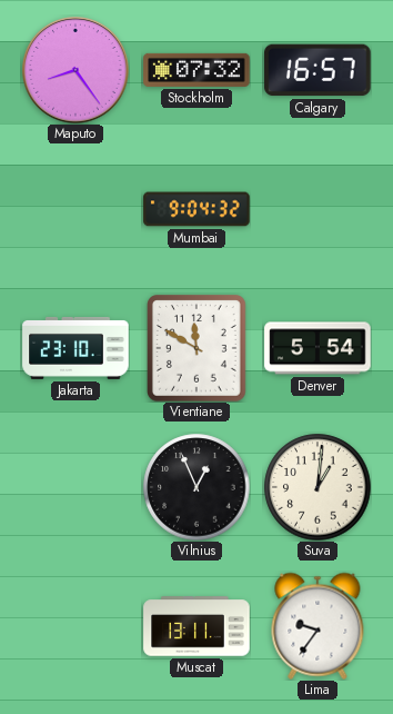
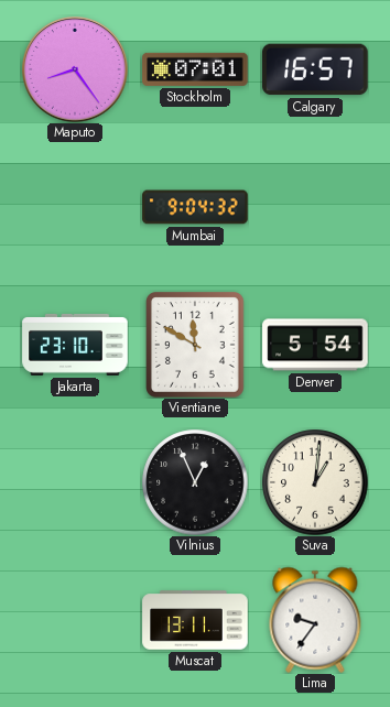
Stockholm: 07:32 -> 07:01
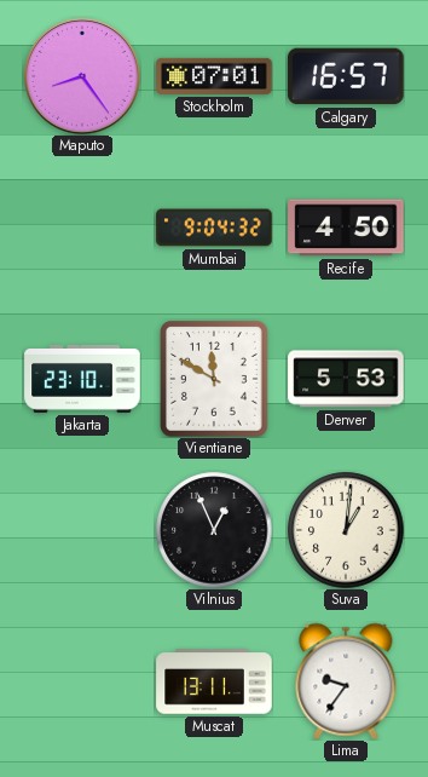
Recife: none -> 4:50
Denver: 5:54 -> 5:53
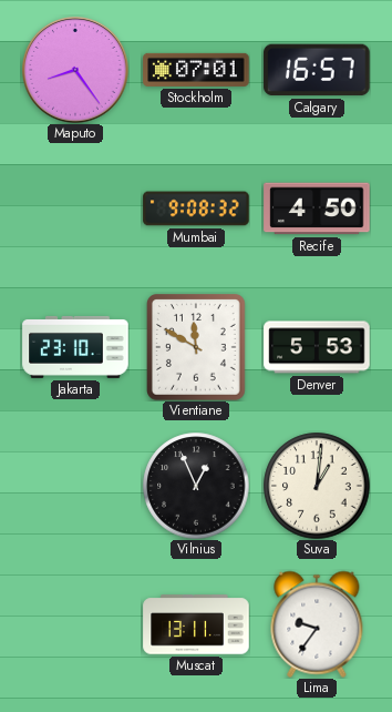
Mumbai: 9:04 -> 9:08
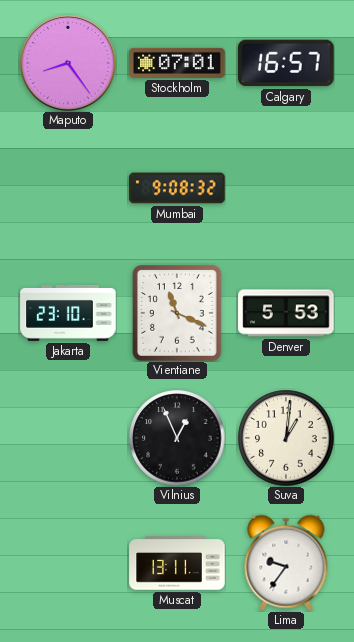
Recife: 4:50 -> none
Vientiane: 11:50 -> 11:19
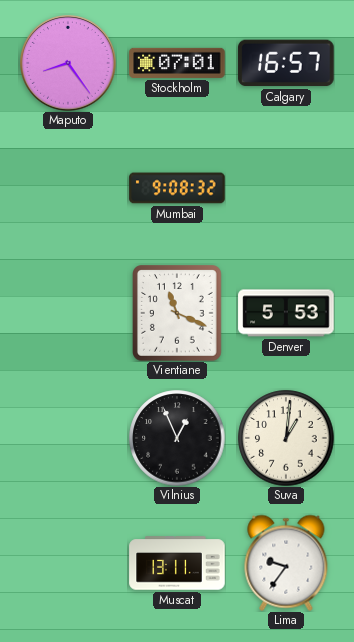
Jakarta: 23:10 -> none
